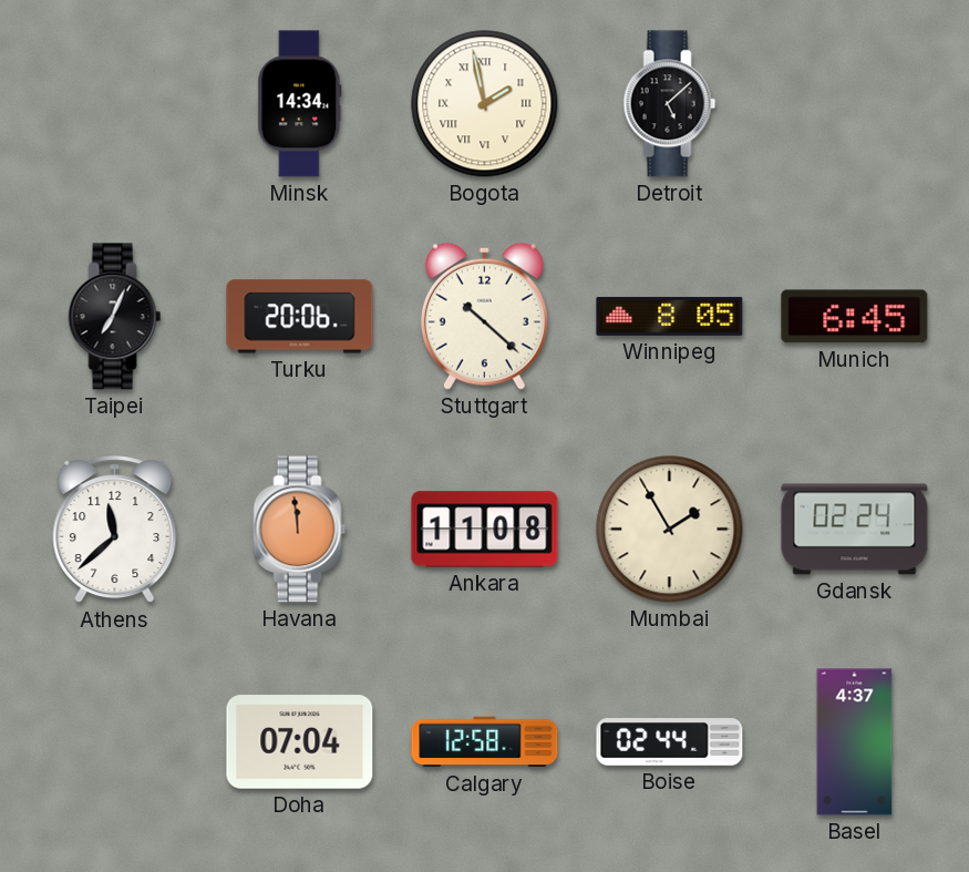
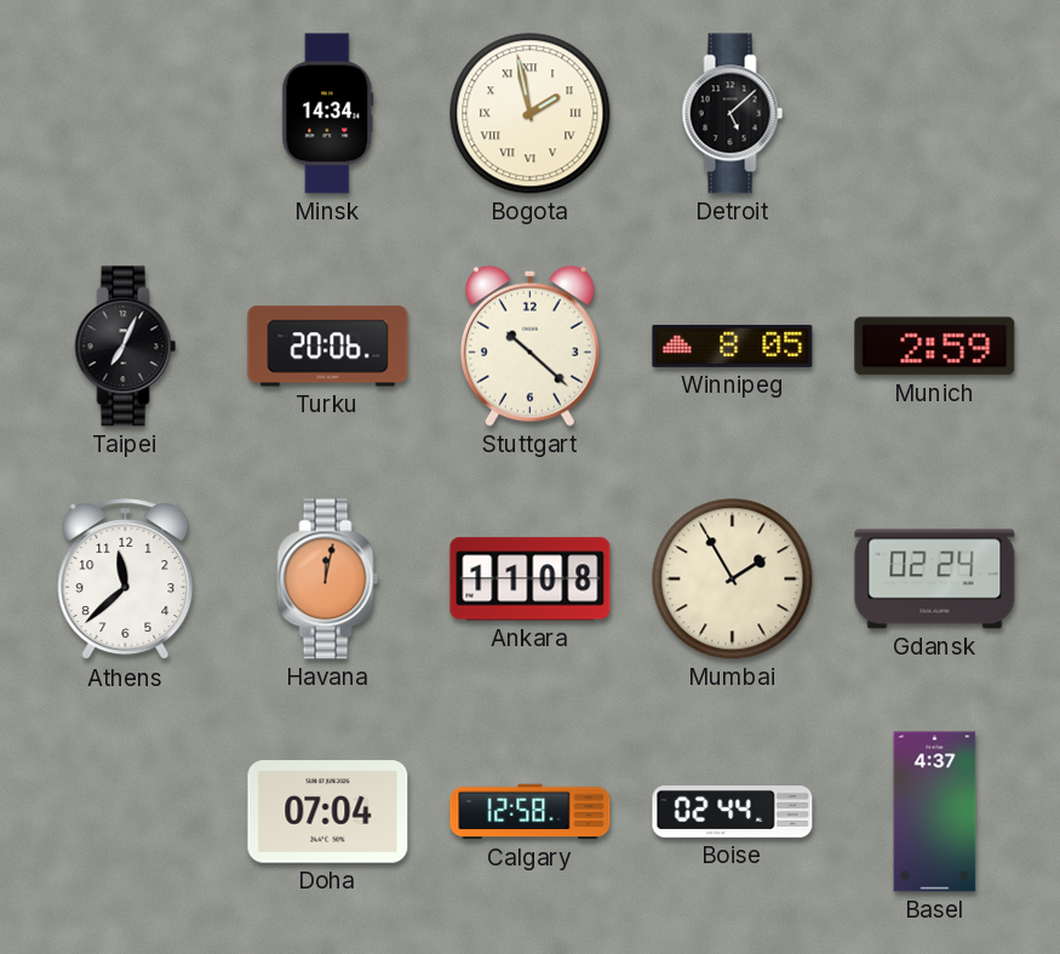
Munich: 6:45 -> 2:59
Havana: 11:59 -> 12:02
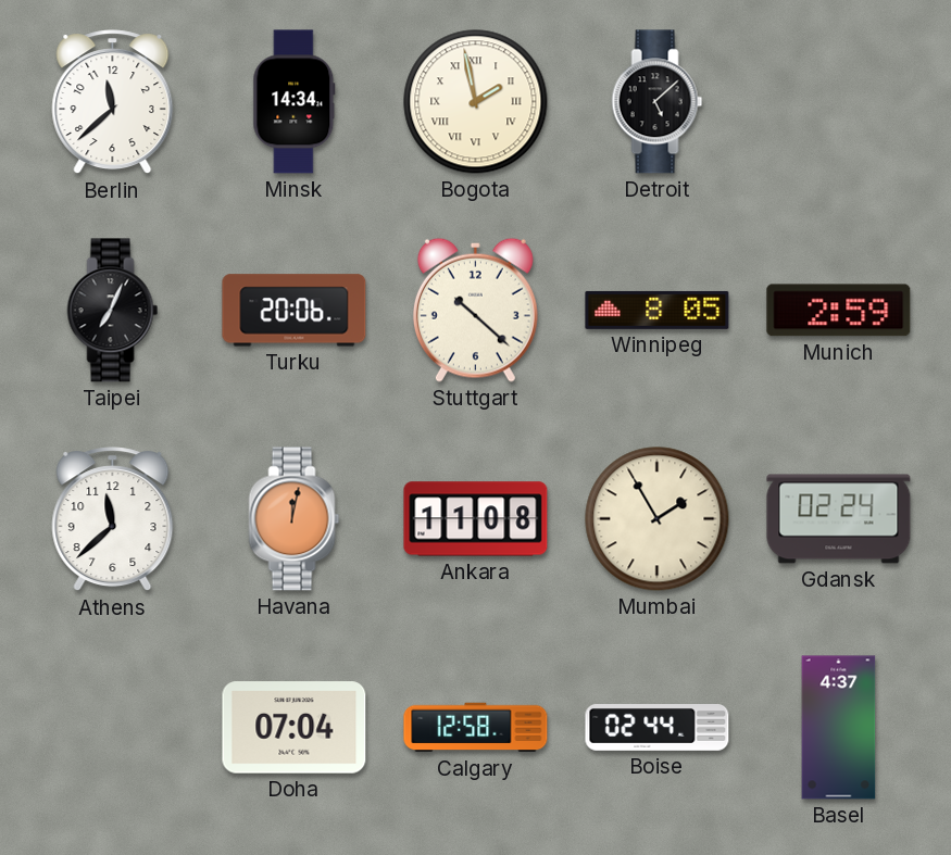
Berlin: none -> 11:38
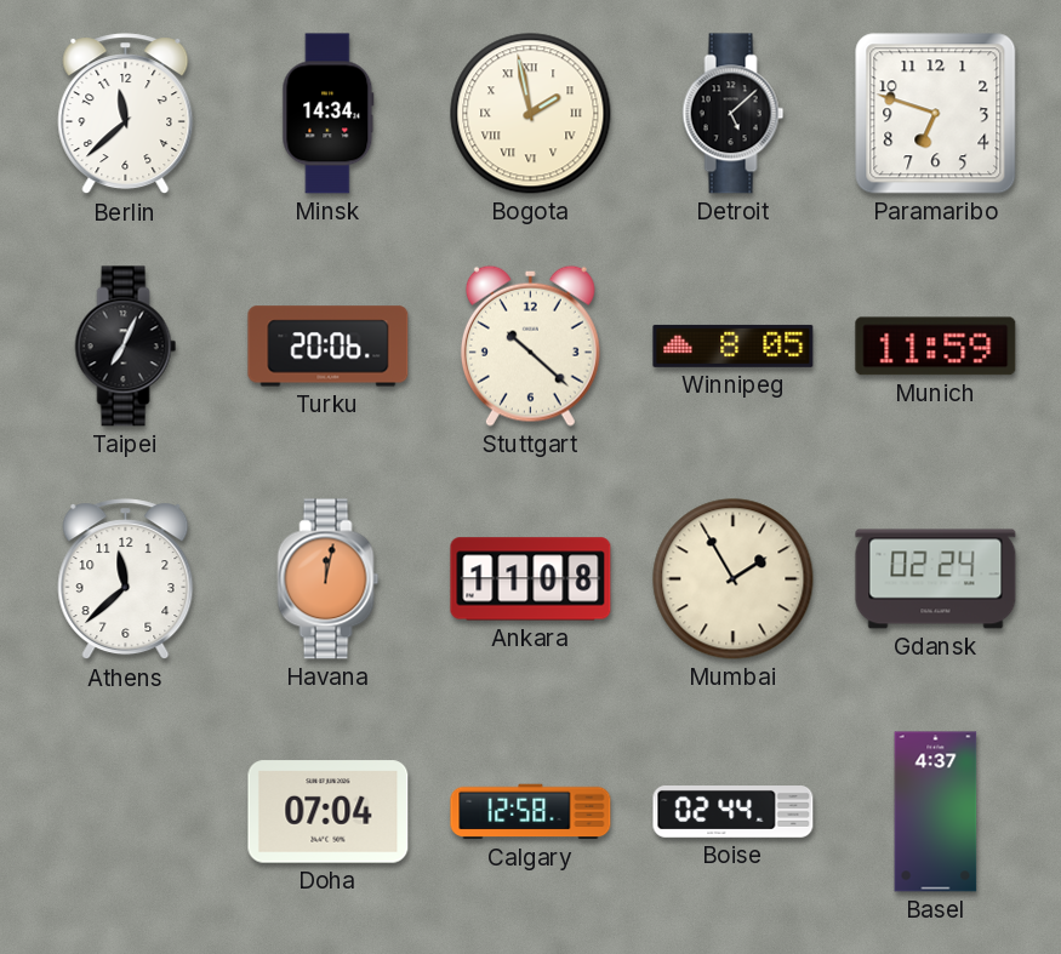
Paramaribo: none -> 6:48
Munich: 2:59 -> 11:59
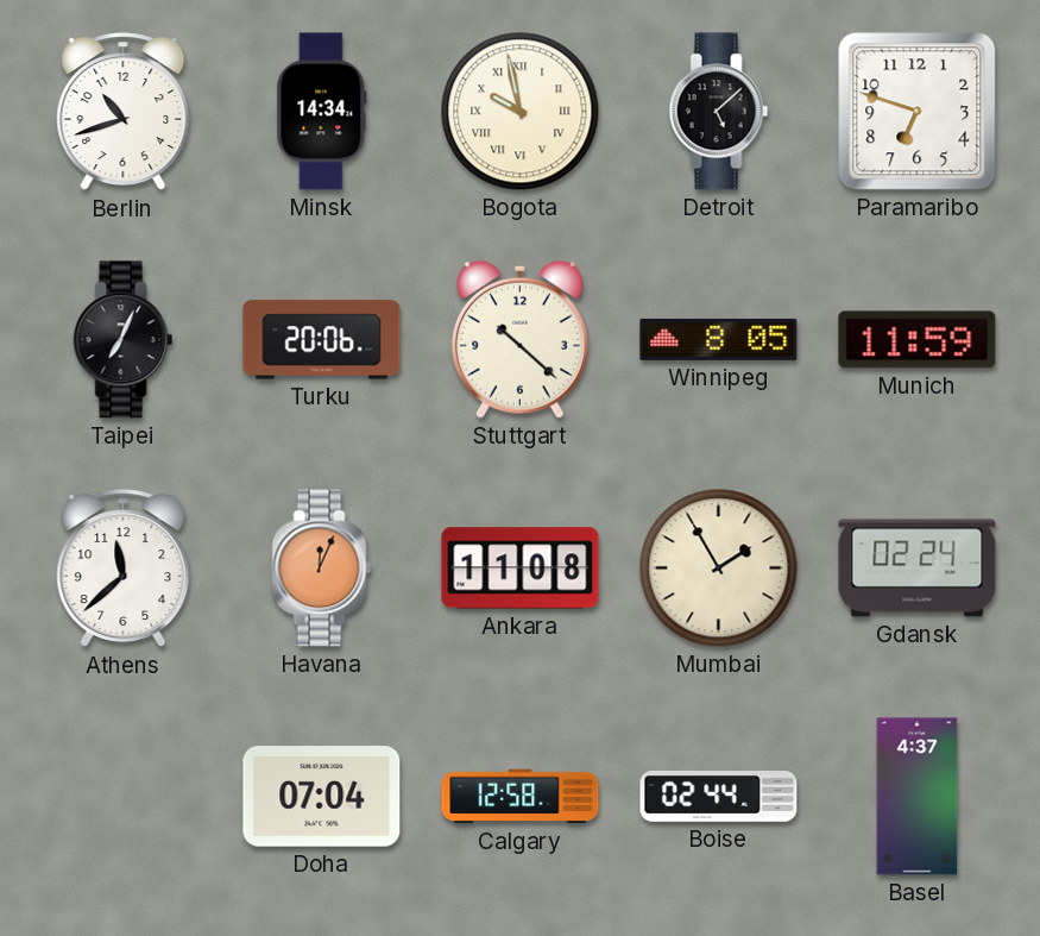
Berlin: 11:38 -> 10:42
Bogota: 1:58 -> 9:58
Havana: 12:02 -> 12:04
